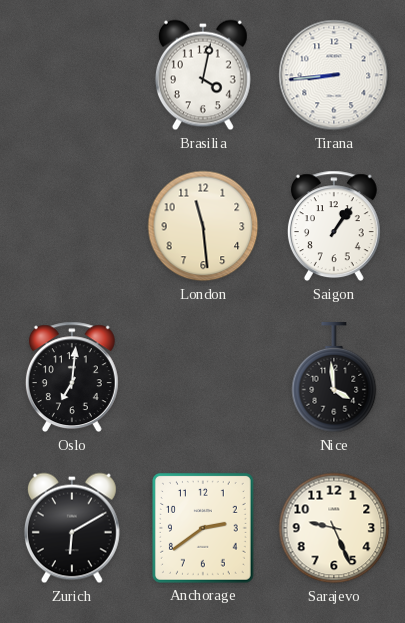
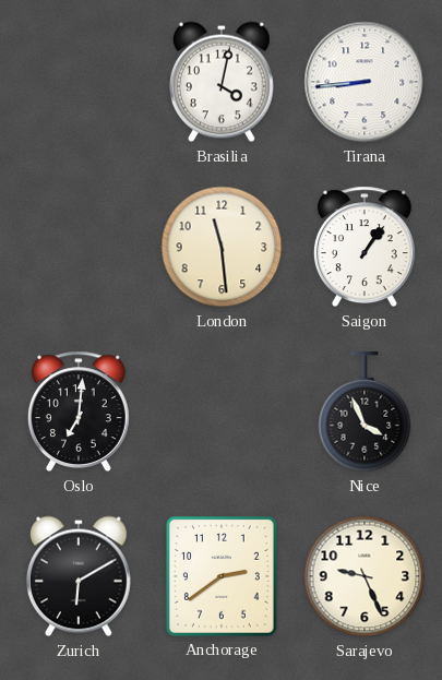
Nice: 3:59 -> 3:56
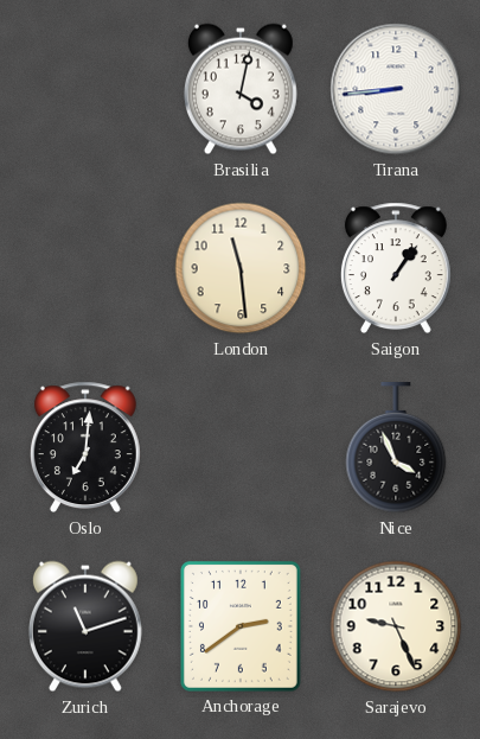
Zurich: 6:10 -> 11:12
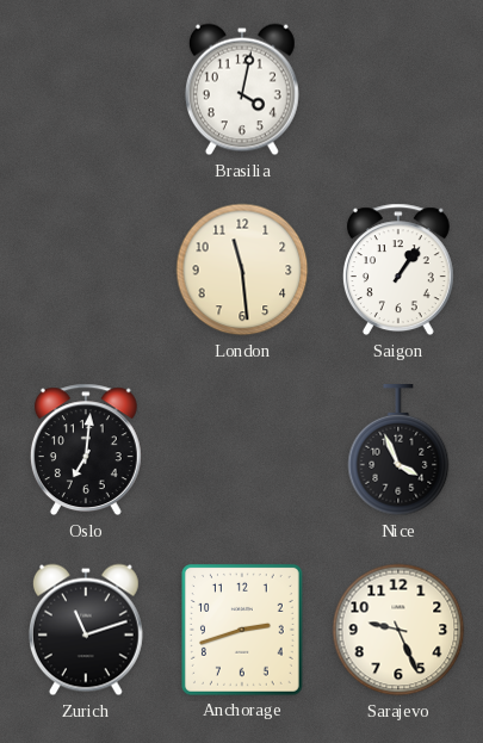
Tirana: 8:44 -> none
Anchorage: 2:39 -> 2:42
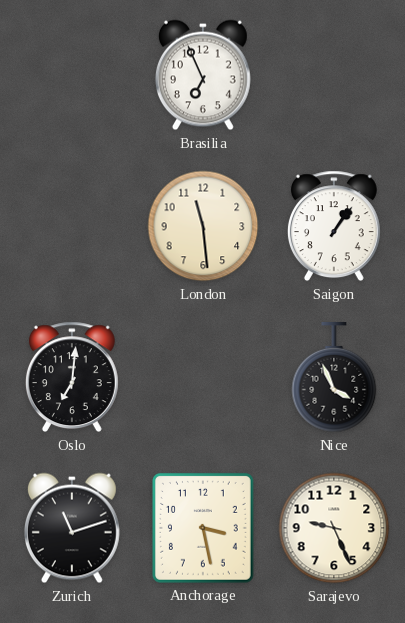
Brasilia: 4:02 -> 6:56
Anchorage: 2:42 -> 3:28
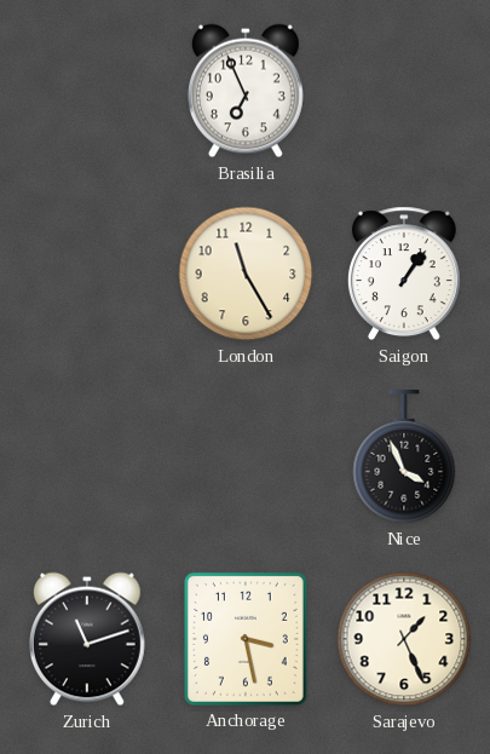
London: 11:29 -> 11:25
Oslo: 7:01 -> none
Sarajevo: 9:26 -> 1:26
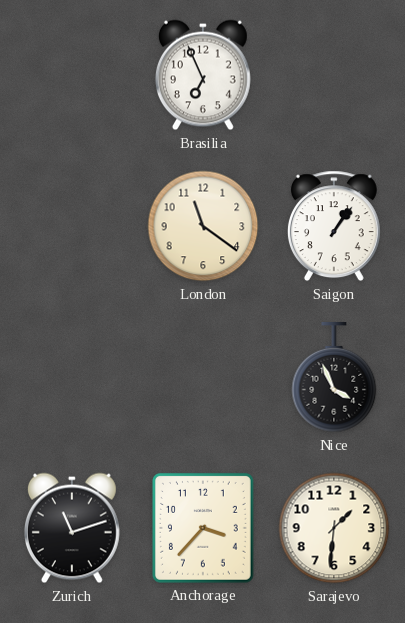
London: 11:25 -> 11:21
Anchorage: 3:28 -> 3:37
Sarajevo: 1:26 -> 1:31
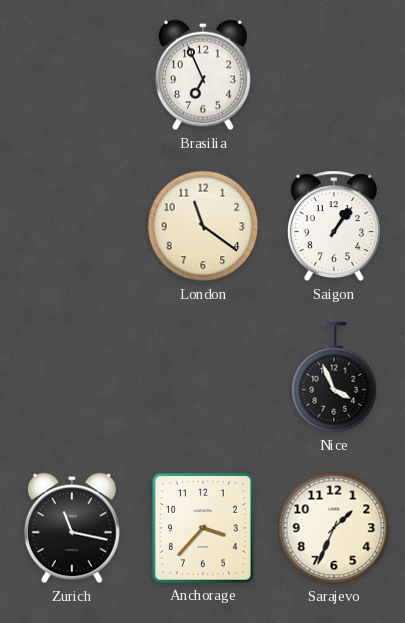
Zurich: 11:12 -> 11:17
Sarajevo: 1:31 -> 1:34
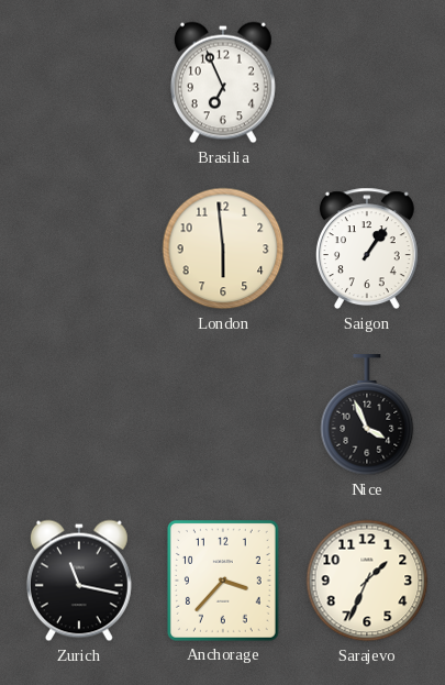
London: 11:21 -> 5:59
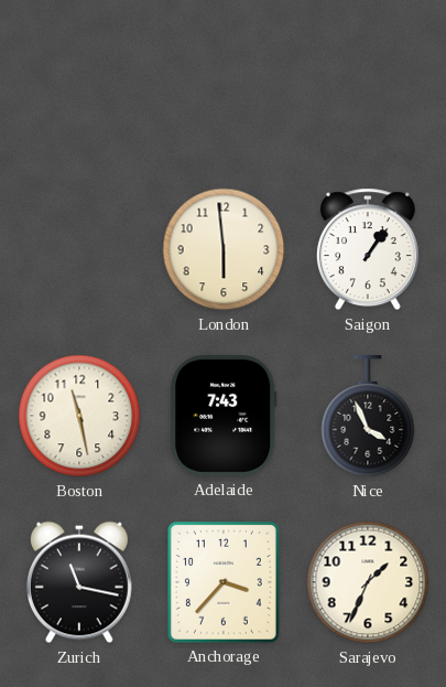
Brasilia: 6:56 -> none
Boston: none -> 11:28
Adelaide: none -> 7:43
